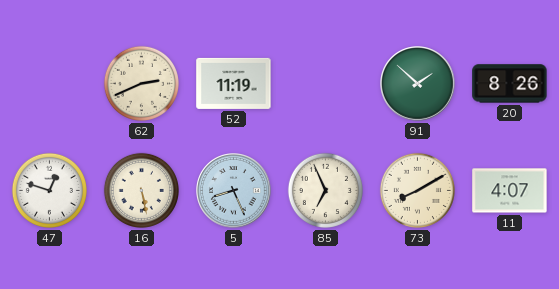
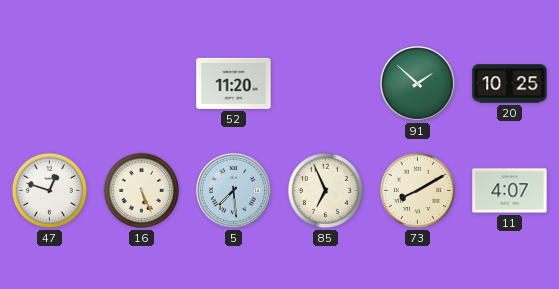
62: 2:41 -> none
52: 11:19 -> 11:20
20: 8:26 -> 10:25
16: 5:28 -> 5:26
5: 8:26 -> 7:29
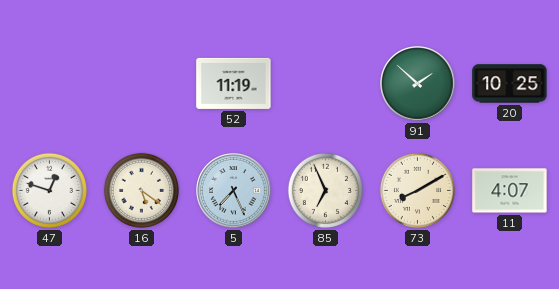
52: 11:20 -> 11:19
16: 5:26 -> 5:21
5: 7:29 -> 7:26
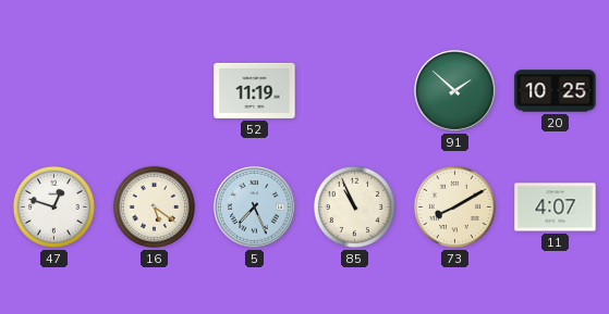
85: 6:56 -> 10:56
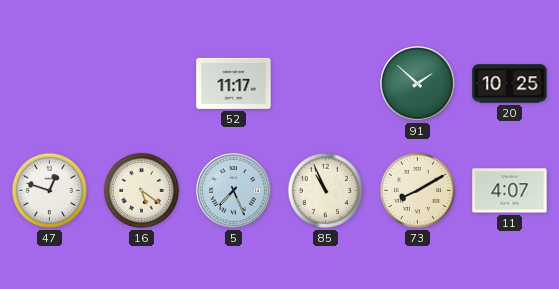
52: 11:19 -> 11:17
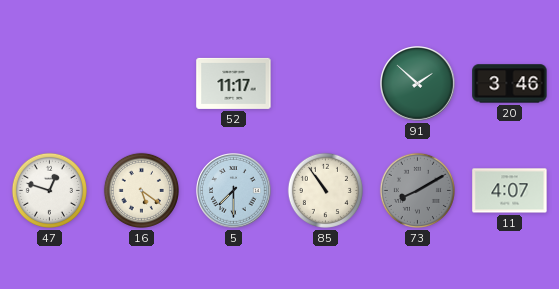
20: 10:25 -> 3:46
5: 7:26 -> 7:30
85: 10:56 -> 10:54
73 dial: cream -> grey
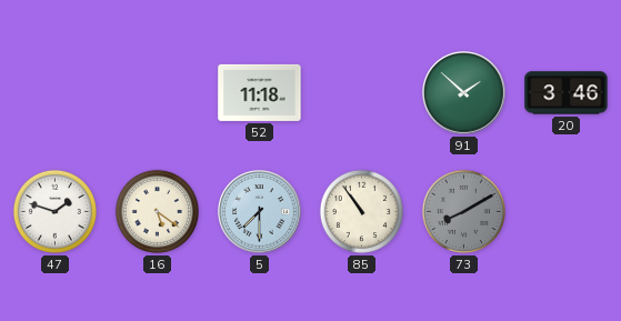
52: 11:17 -> 11:18
47: 12:48 -> 1:48
11: 4:07 -> none
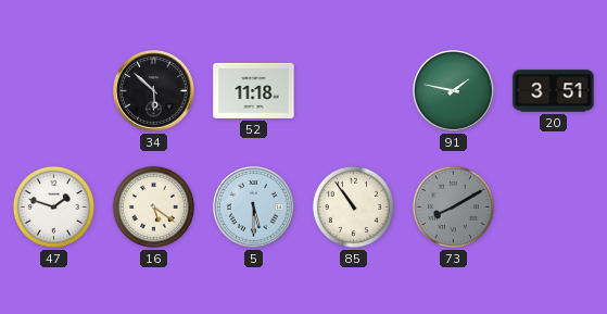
34: none -> 5:52
91: 1:52 -> 1:47
20: 3:46 -> 3:51
5: 7:30 -> 5:30
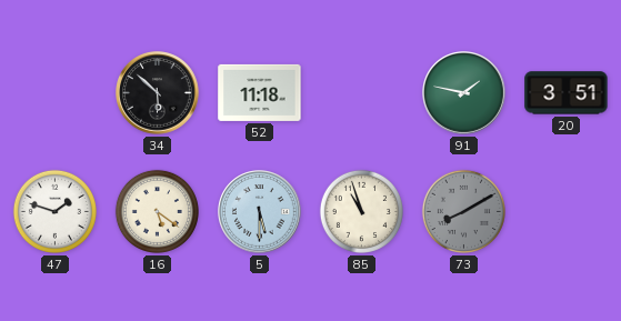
85: 10:54 -> 10:57
